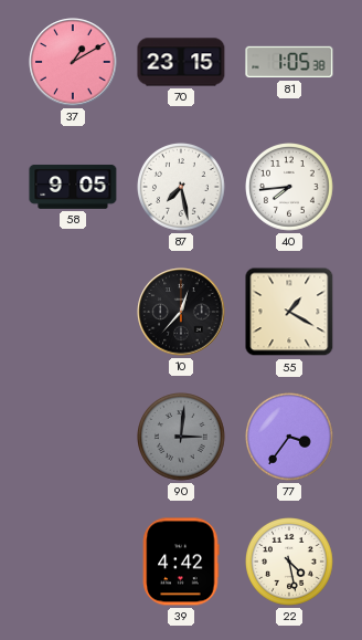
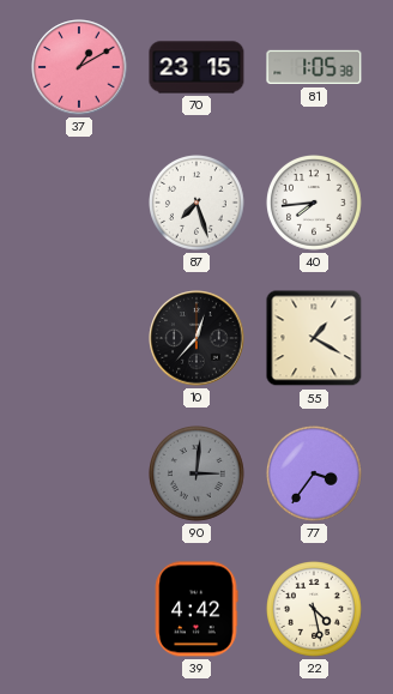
58: 9:05 -> none
87: 7:28 -> 7:27
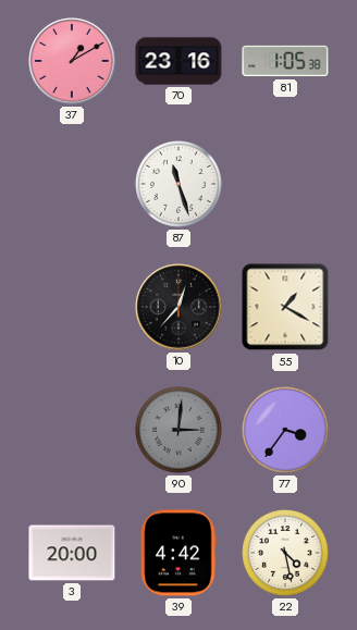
70: 23:15 -> 23:16
87: 7:27 -> 11:27
40: 7:44 -> none
3: none -> 20:00
